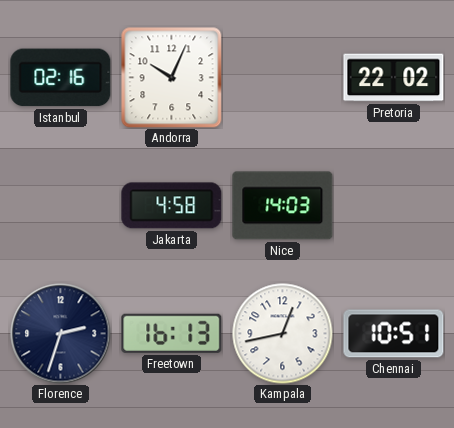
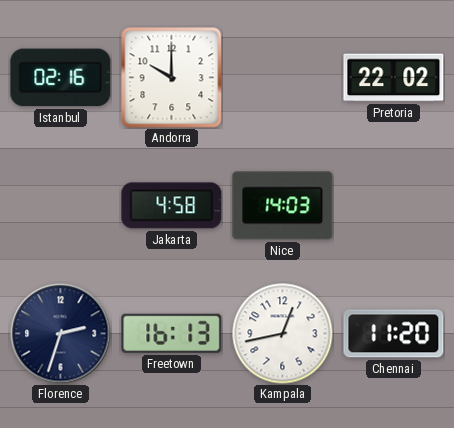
Andorra: 10:04 -> 10:00
Chennai: 10:51 -> 11:20
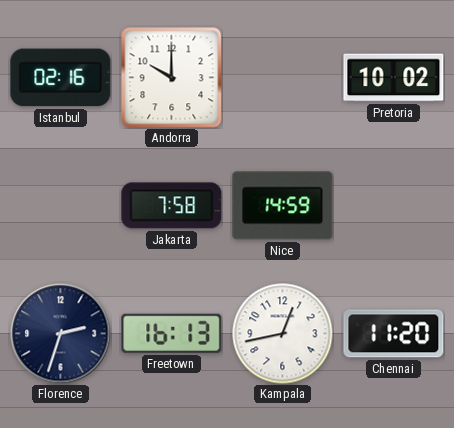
Pretoria: 22:02 -> 10:02
Jakarta: 4:58 -> 7:58
Nice: 14:03 -> 14:59
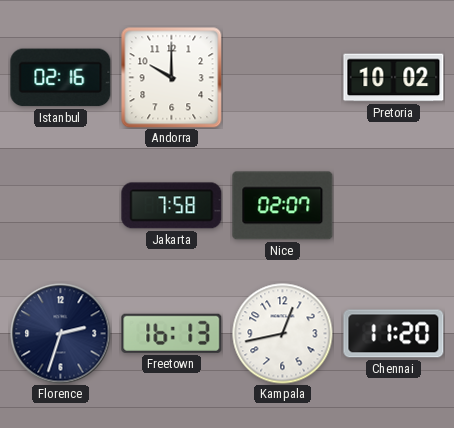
Nice: 14:59 -> 02:07
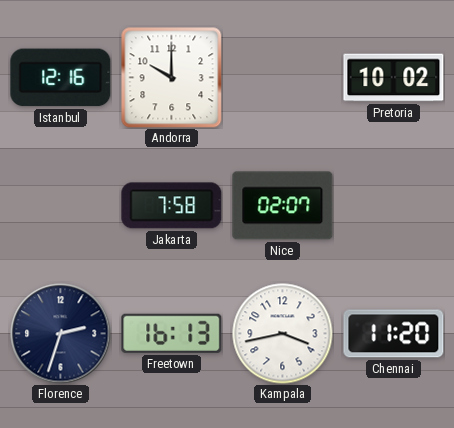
Istanbul: 02:16 -> 12:16
Kampala: 12:43 -> 3:43
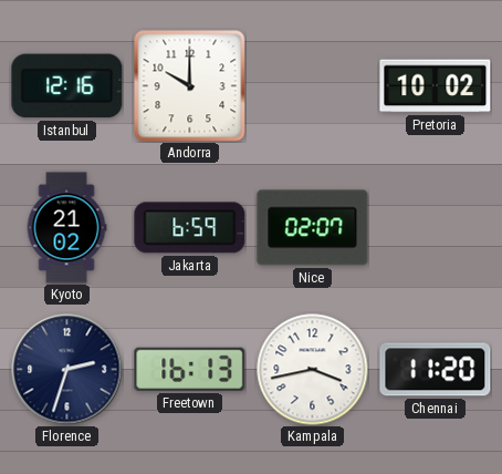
Kyoto: none -> 21:02
Jakarta: 7:58 -> 6:59
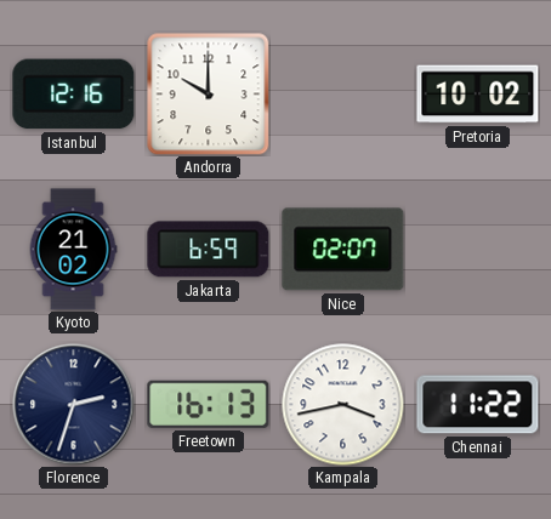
Chennai: 11:20 -> 11:22
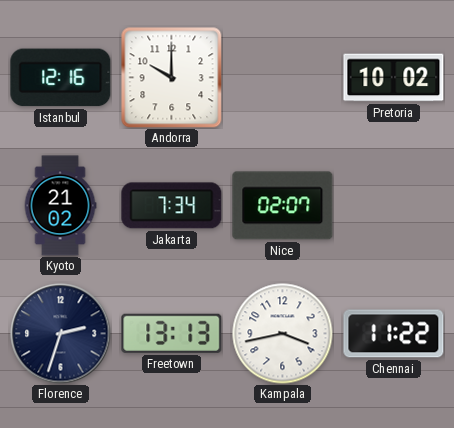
Jakarta: 6:59 -> 7:34
Freetown: 16:13 -> 13:13
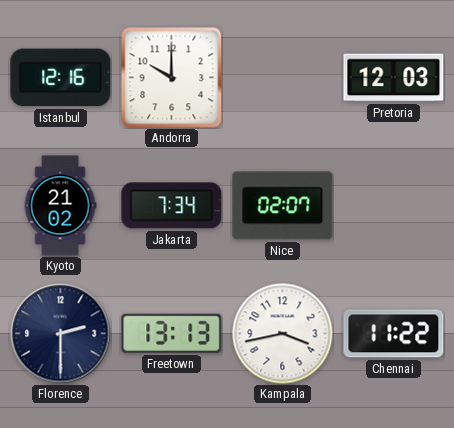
Pretoria: 10:02 -> 12:03
Florence: 2:33 -> 2:30
